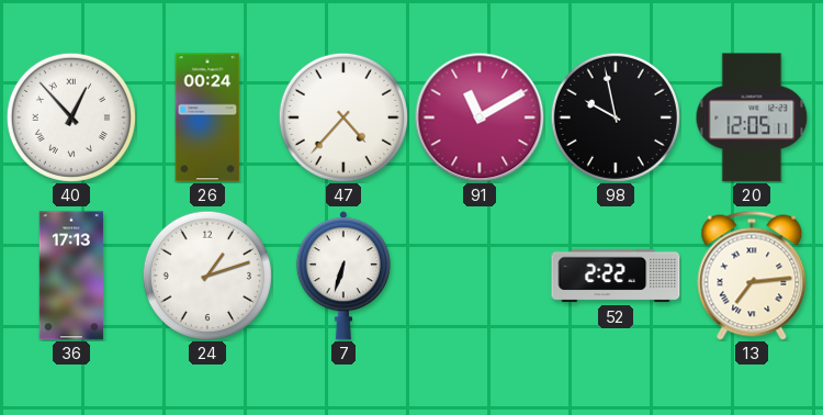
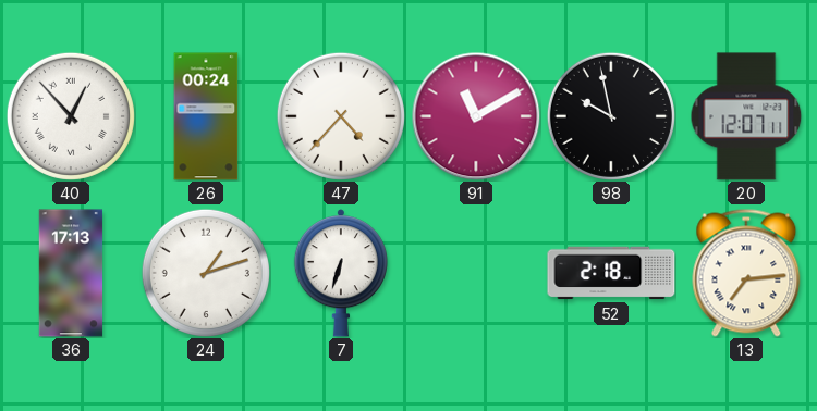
20: 12:05 -> 12:07
52: 2:22 -> 2:18
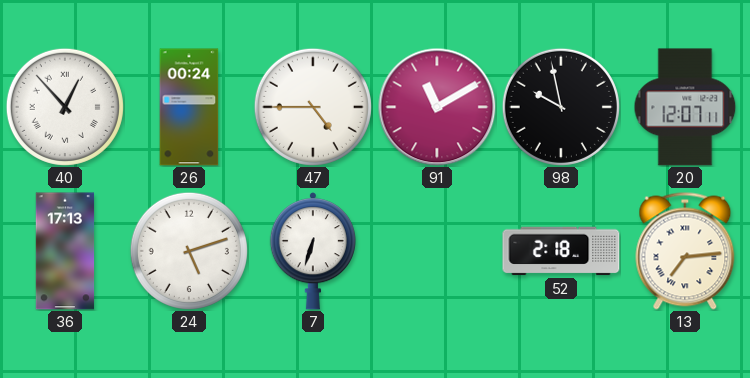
47: 4:37 -> 4:45
24: 1:12 -> 5:12
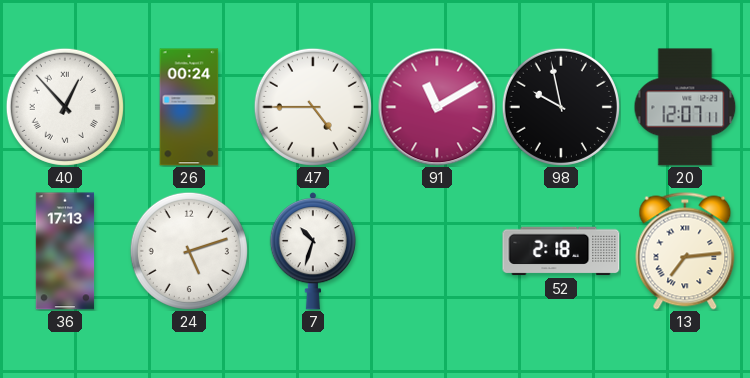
7: 6:33 -> 10:33
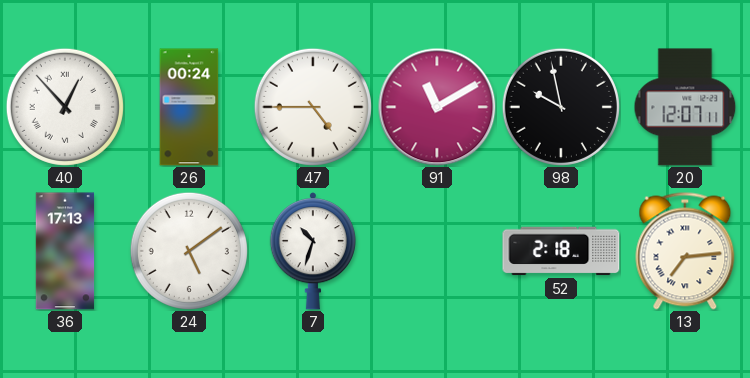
24: 5:12 -> 5:09
